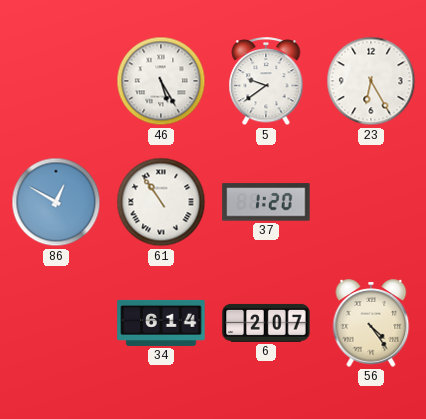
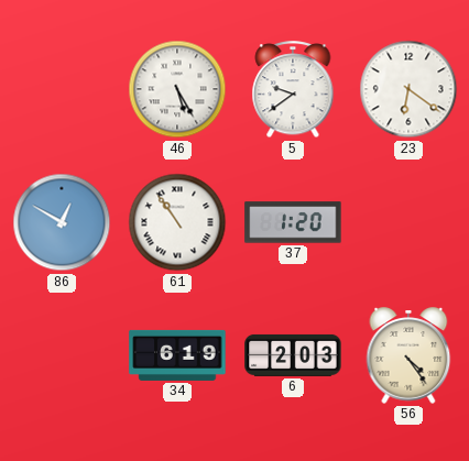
23: 6:25 -> 6:21
34: 6:14 -> 6:19
6: 2:07 -> 2:03
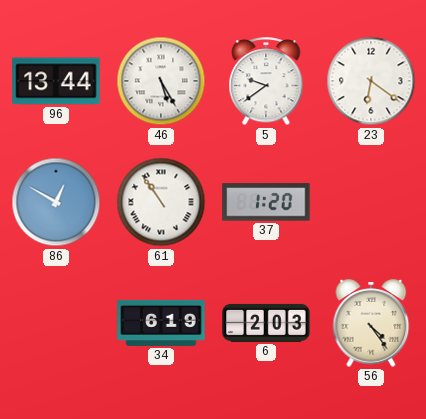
96: none -> 13:44
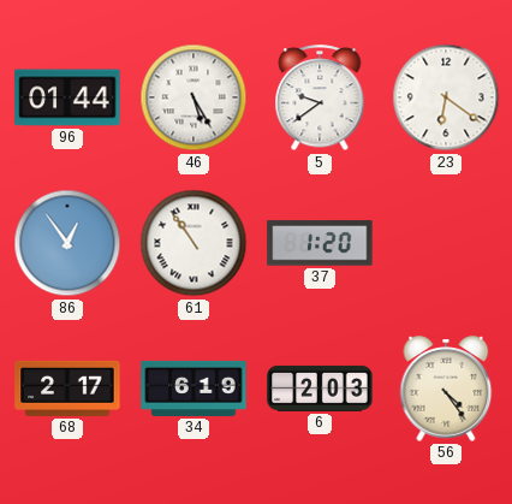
96: 13:44 -> 01:44
86: 12:50 -> 12:54
68: none -> 2:17
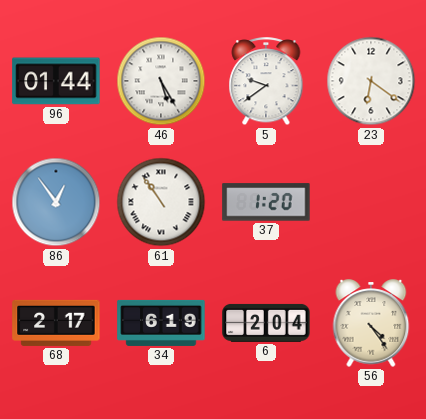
6: 2:03 -> 2:04
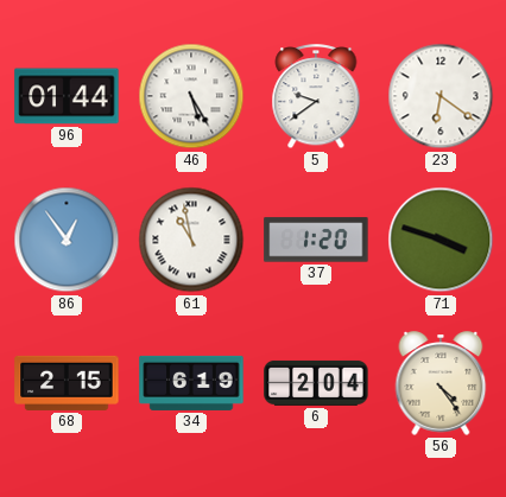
61: 10:54 -> 10:58
71: none -> 3:48
68: 2:17 -> 2:15
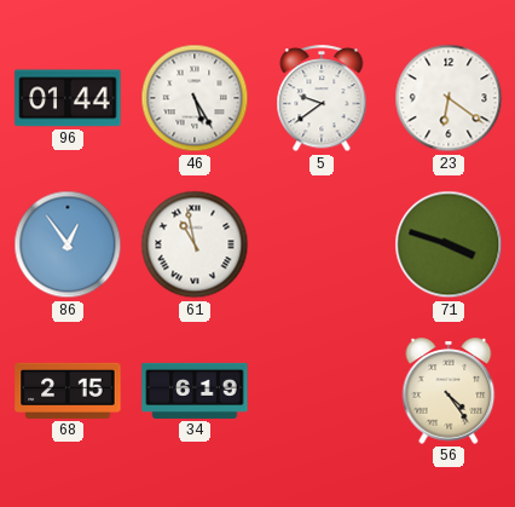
37: 1:20 -> none
6: 2:04 -> none
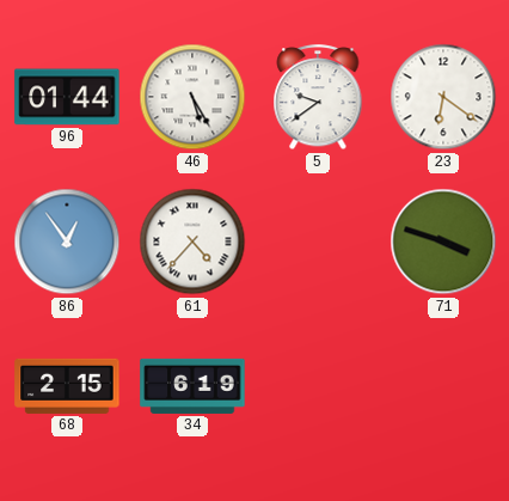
61: 10:58 -> 4:37
56: 4:24 -> none
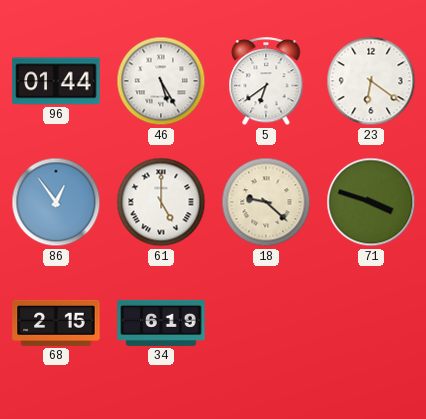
5: 9:39 -> 6:39
61: 4:37 -> 5:00
18: none -> 9:22
